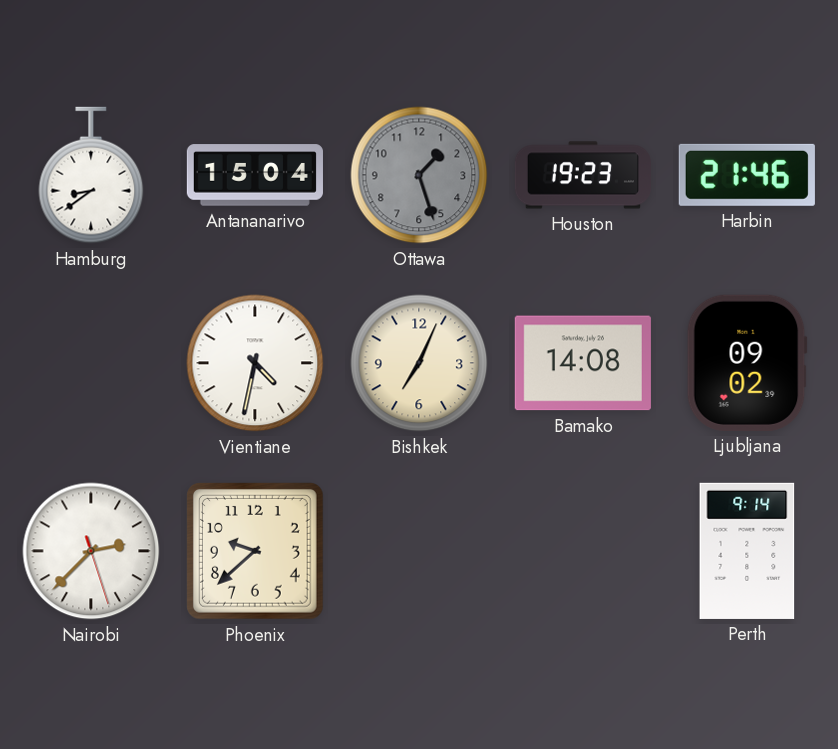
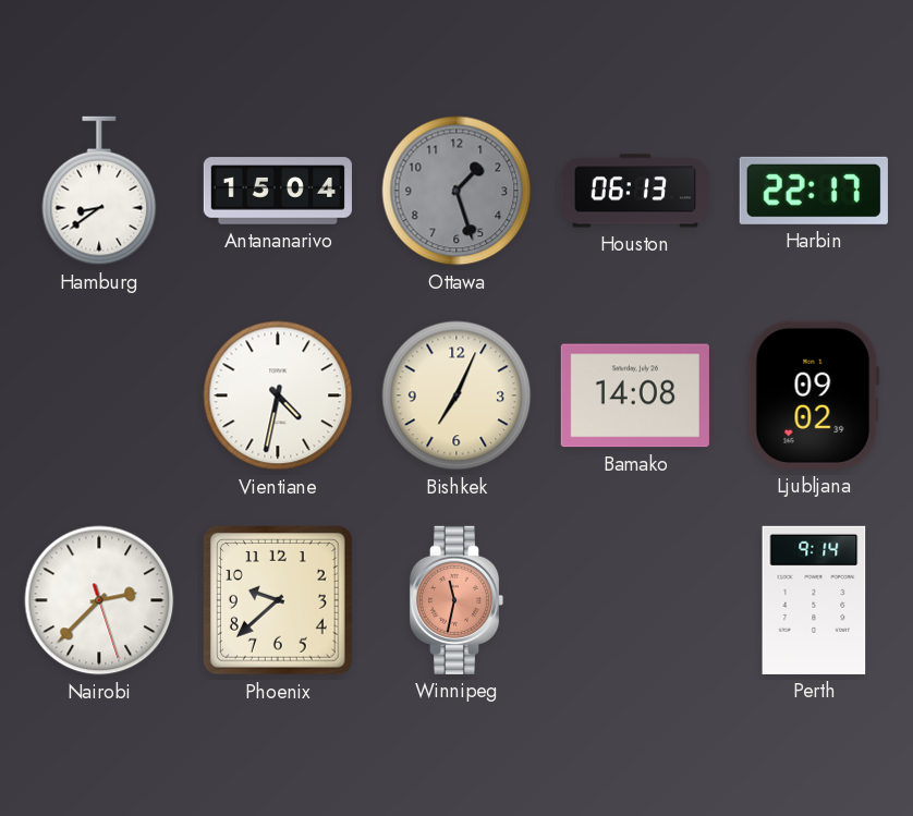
Houston: 19:23 -> 06:13
Harbin: 21:46 -> 22:17
Winnipeg: none -> 11:32
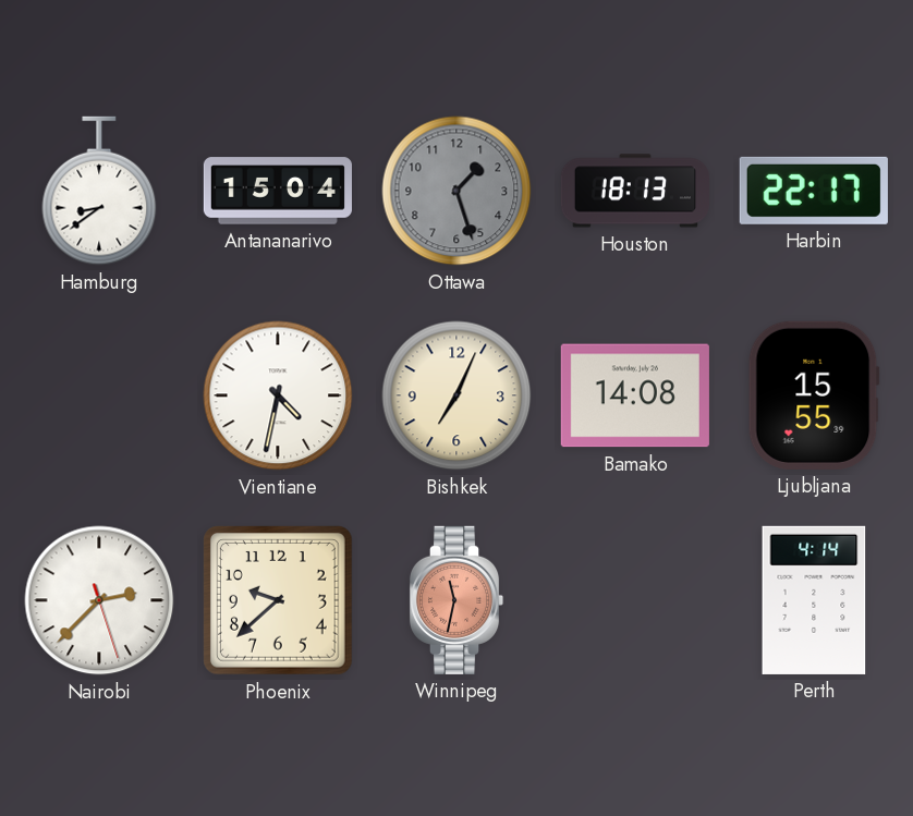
Houston: 06:13 -> 18:13
Ljubljana: 09:02 -> 15:55
Perth: 9:14 -> 4:14
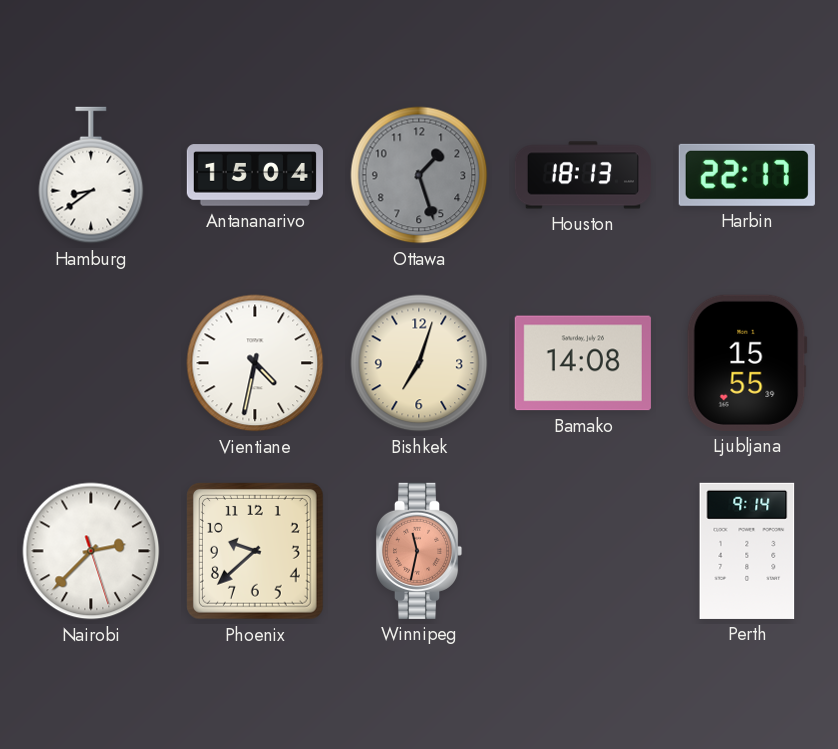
Bishkek: 7:04 -> 7:03
Perth: 4:14 -> 9:14
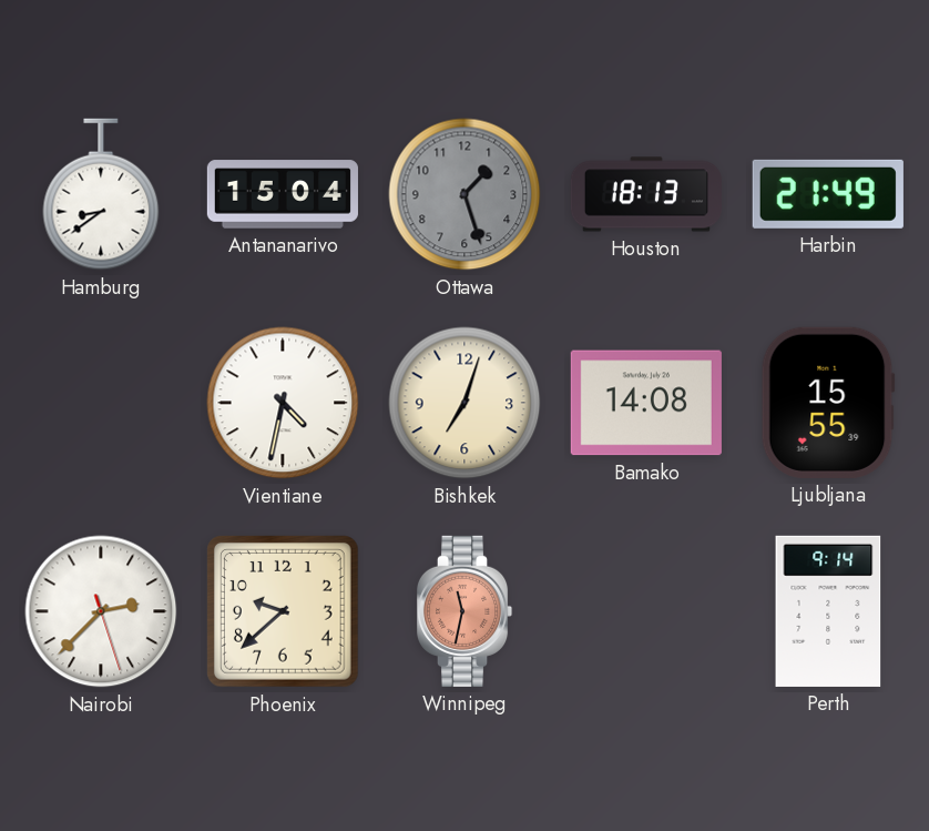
Harbin: 22:17 -> 21:49
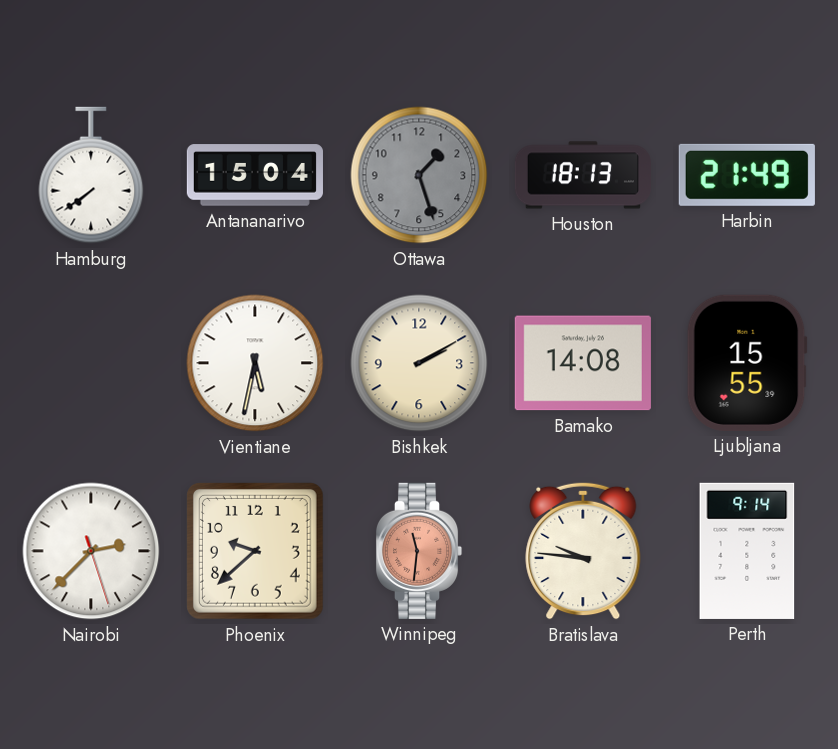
Hamburg: 8:39 -> 7:39
Vientiane: 4:32 -> 5:32
Bishkek: 7:03 -> 2:10
Winnipeg: 11:32 -> 11:31
Bratislava: none -> 9:46
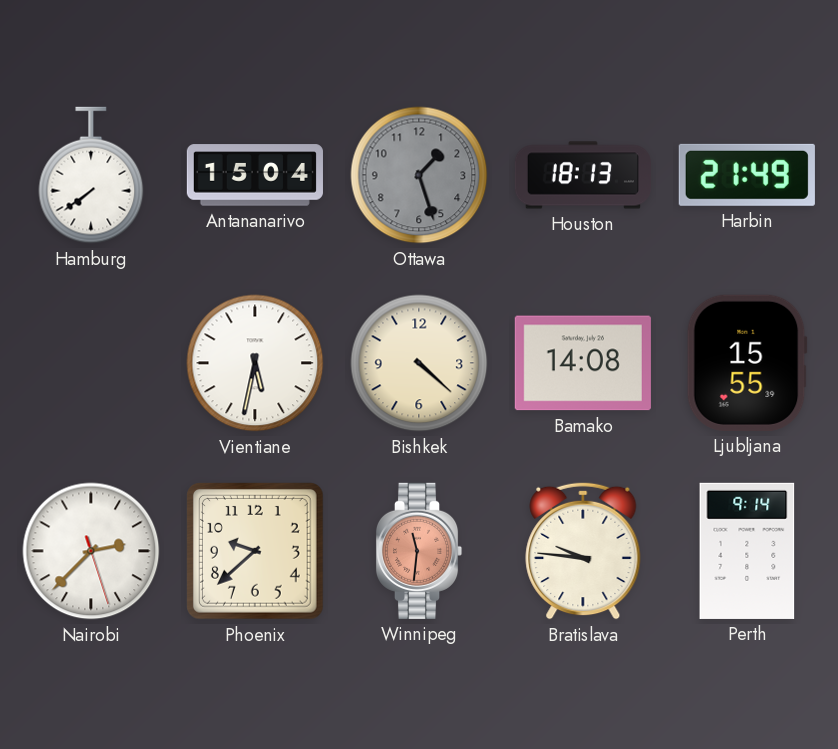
Bishkek: 2:10 -> 4:22
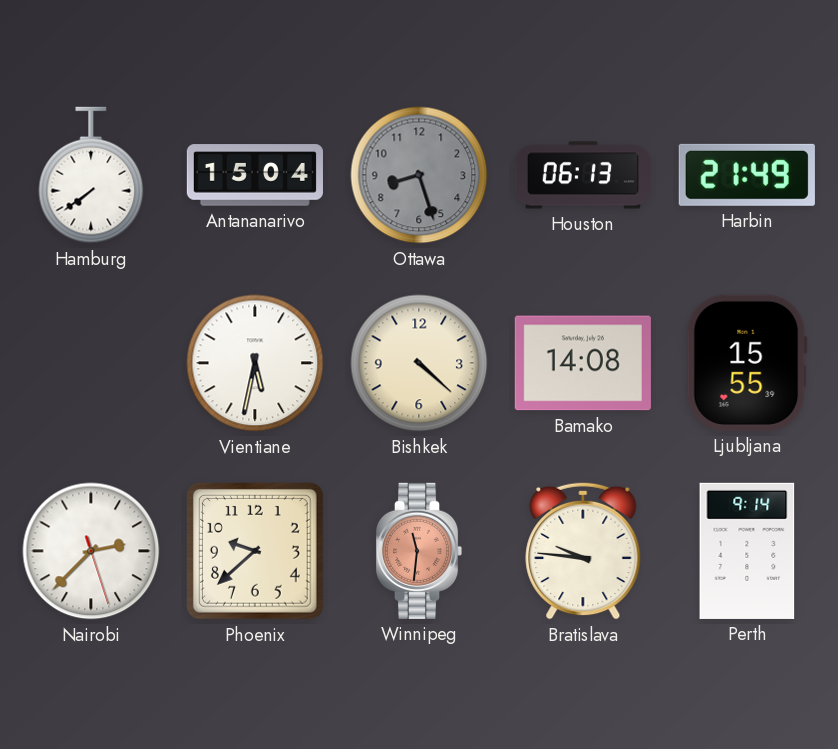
Ottawa: 1:27 -> 8:27
Houston: 18:13 -> 06:13
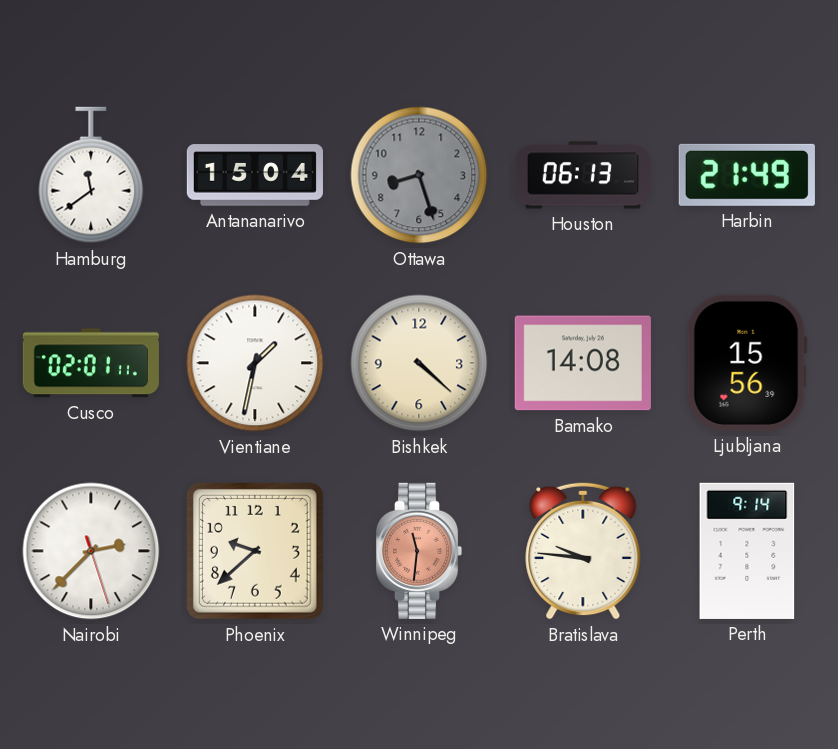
Hamburg: 7:39 -> 11:39
Cusco: none -> 02:01
Vientiane: 5:32 -> 1:32
Ljubljana: 15:55 -> 15:56
